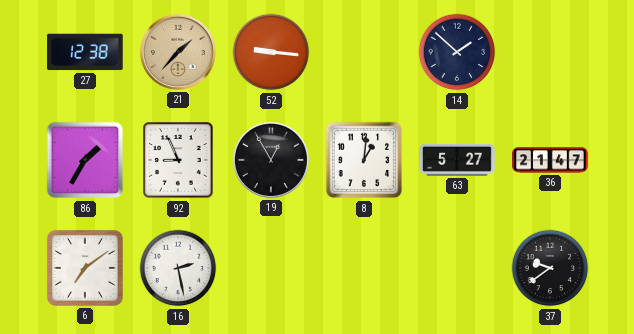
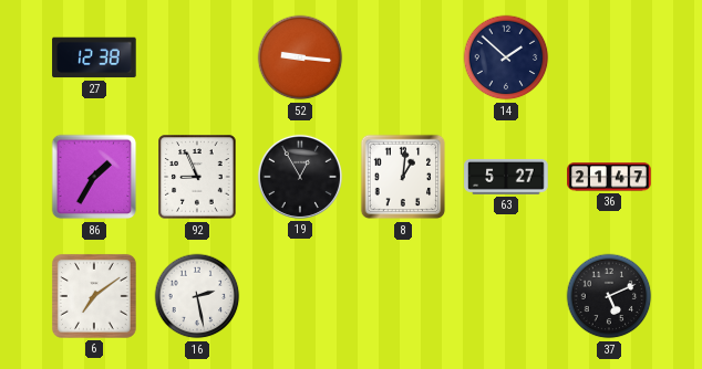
21: 1:37 -> none
37: 9:39 -> 5:11
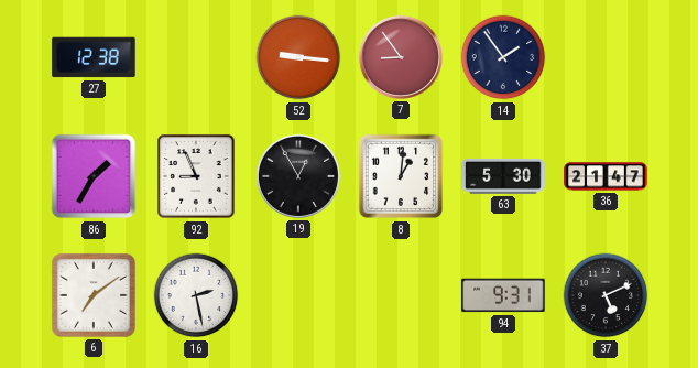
7: none -> 8:54
14: 1:52 -> 1:54
63: 5:27 -> 5:30
94: none -> 9:31
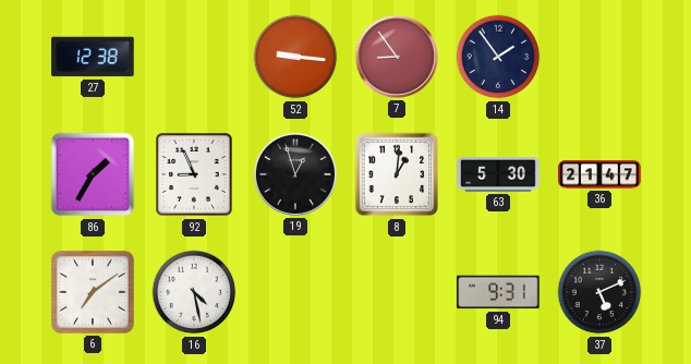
19: 12:55 -> 12:57
16: 2:28 -> 4:28
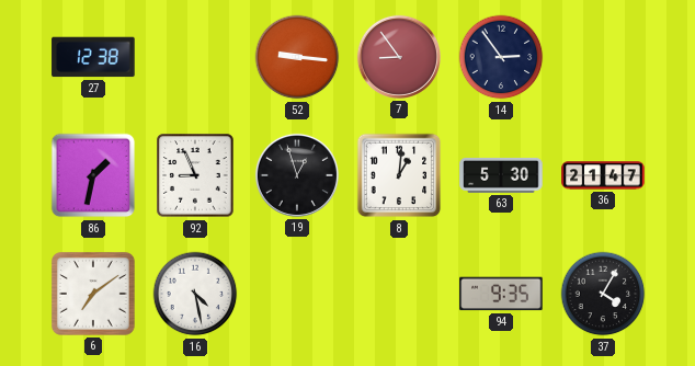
14: 1:54 -> 2:54
86: 1:35 -> 1:32
94: 9:31 -> 9:35
37: 5:11 -> 4:05
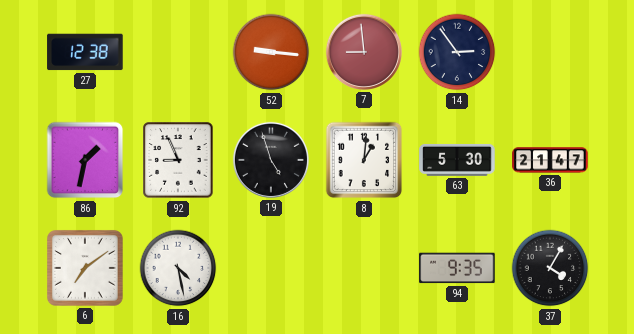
7: 8:54 -> 8:59
19: 12:57 -> 4:57
